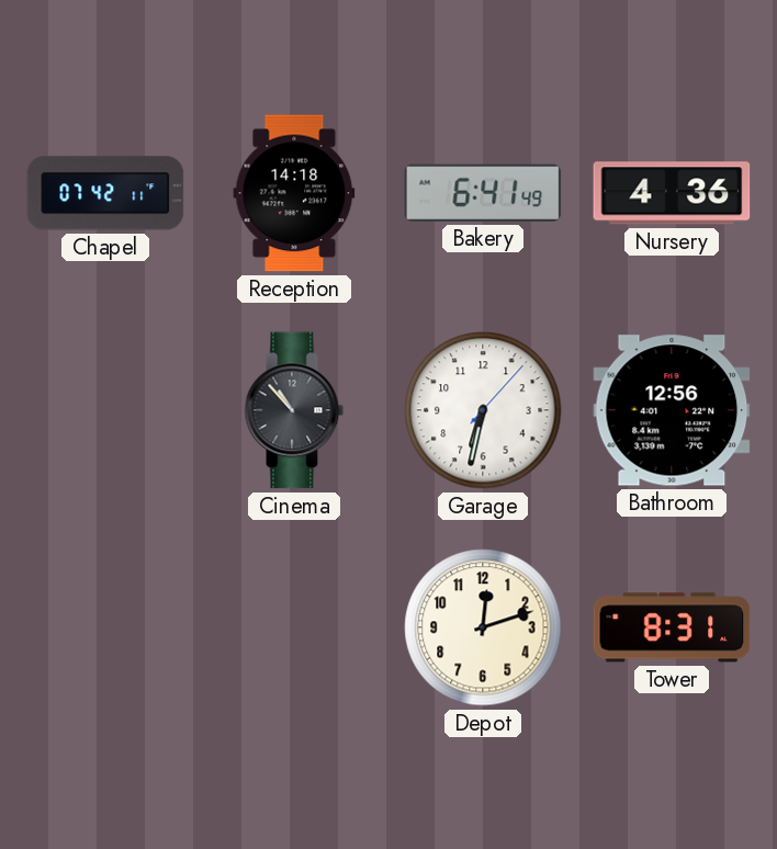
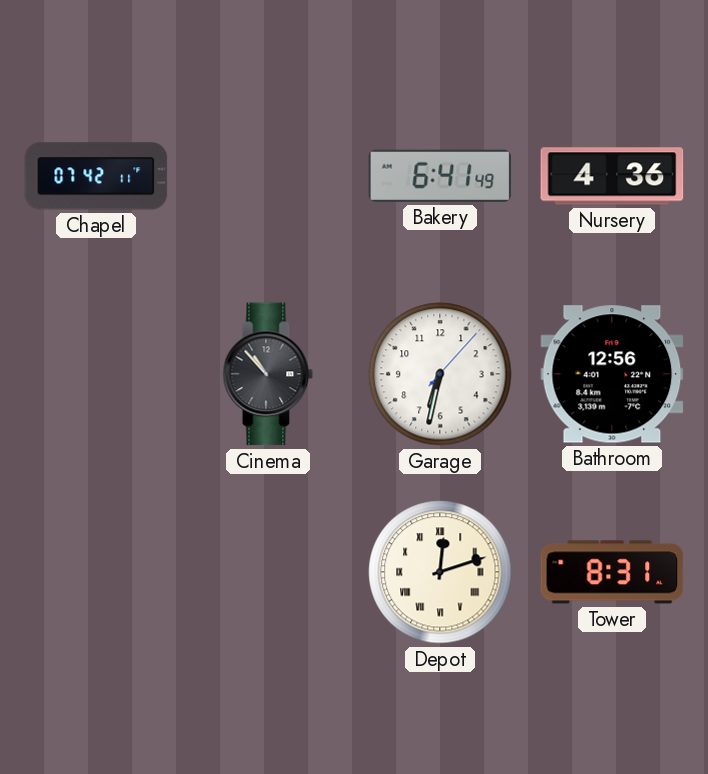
Reception: 14:18 -> none
Depot numerals: Arabic -> Roman
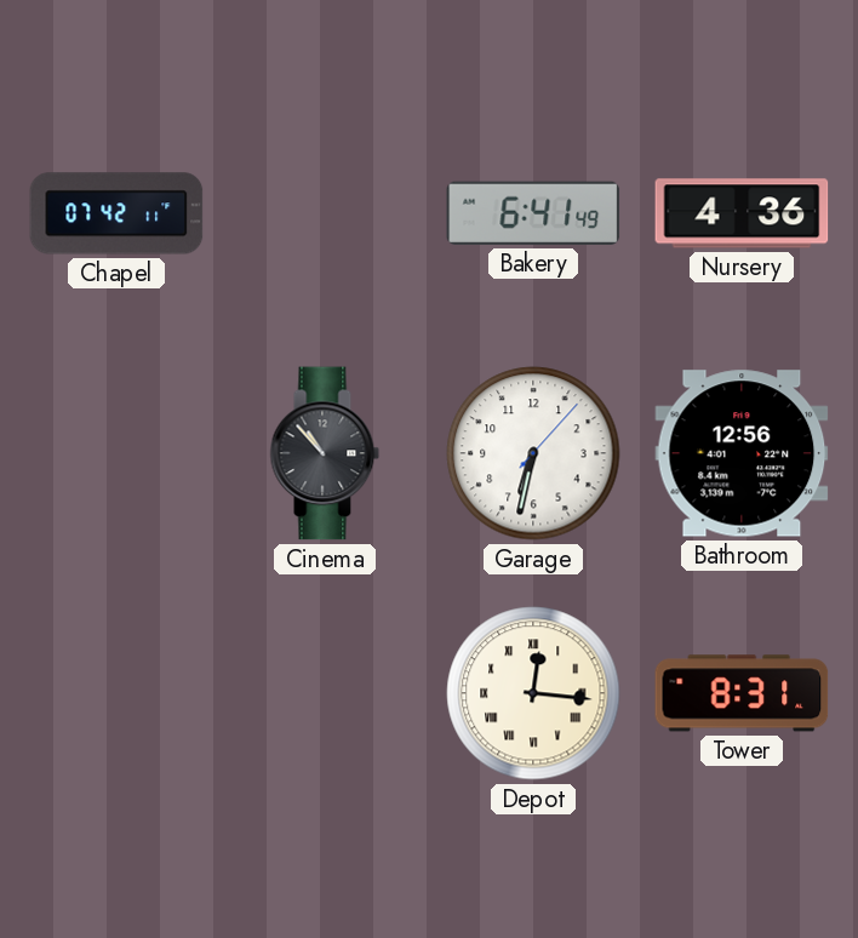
Depot: 12:12 -> 12:16
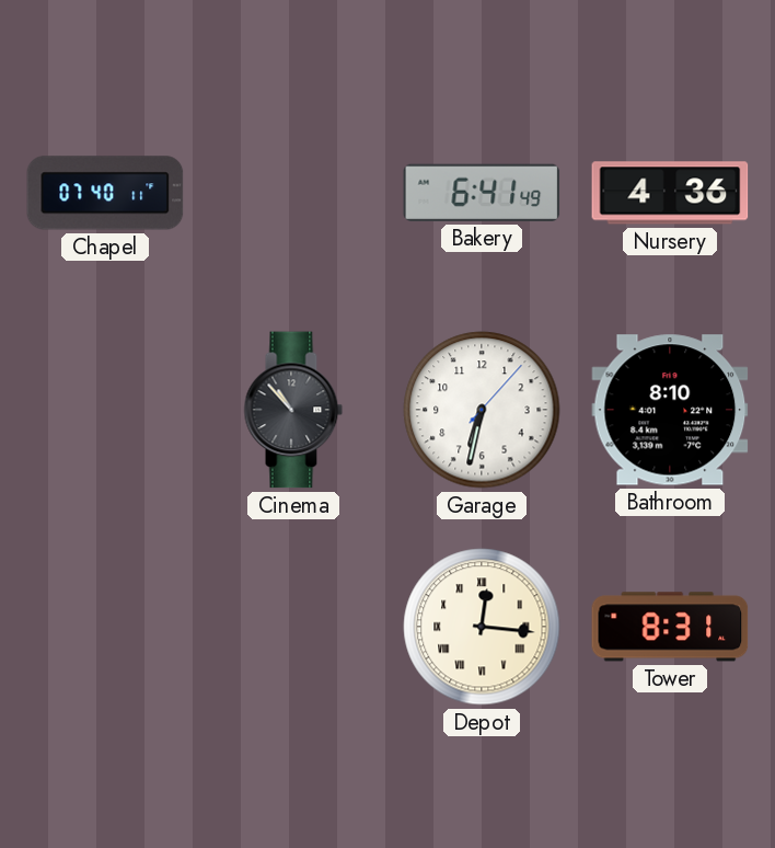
Chapel: 07:42 -> 07:40
Bathroom: 12:56 -> 8:10
